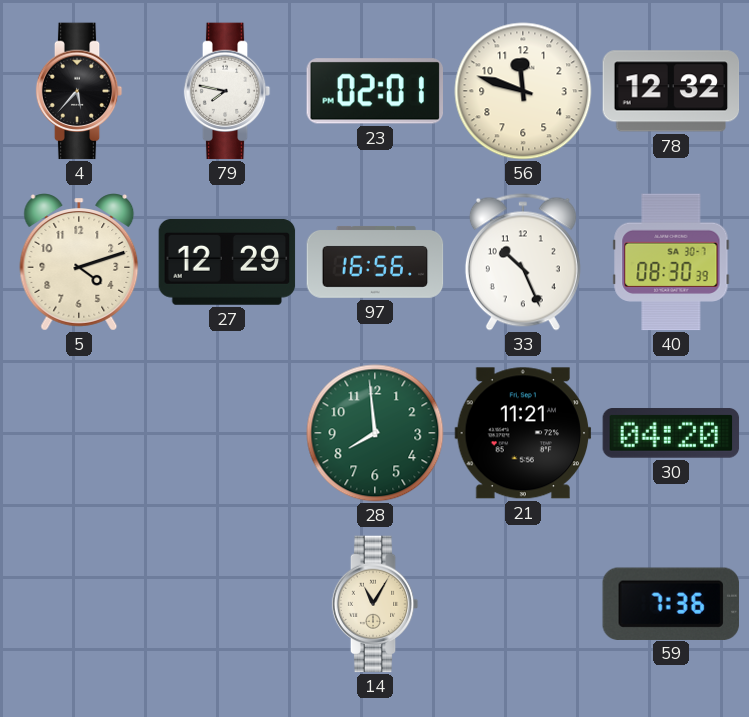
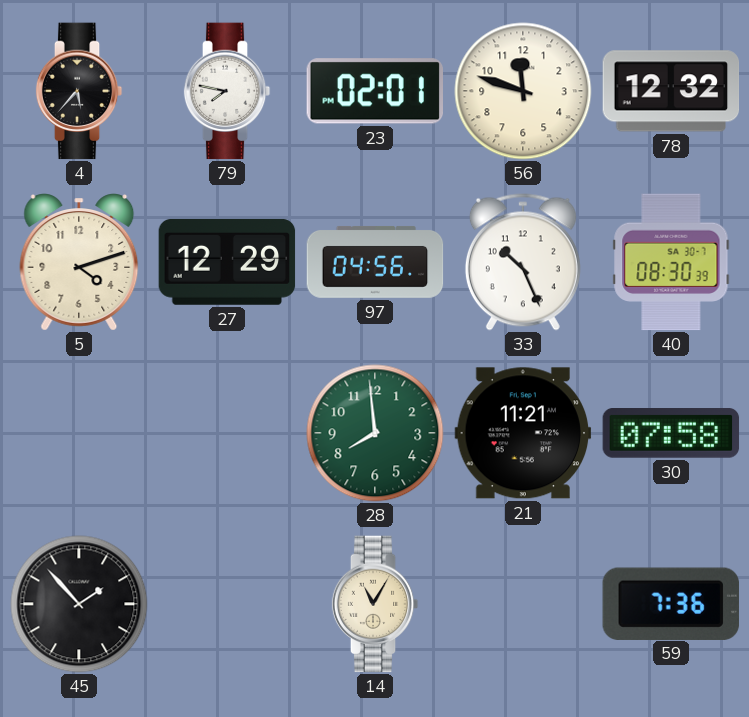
97: 16:56 -> 04:56
30: 04:20 -> 07:58
45: none -> 1:53
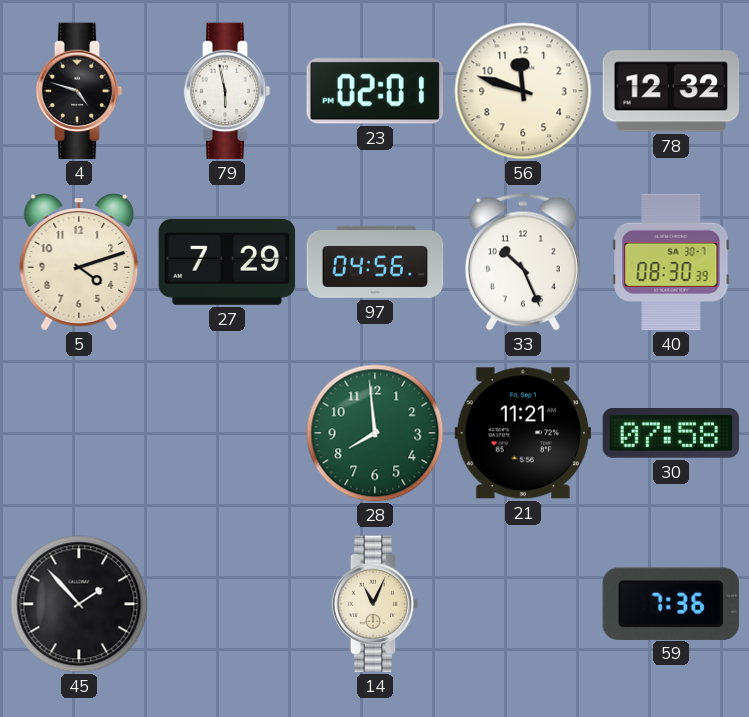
4: 5:37 -> 4:48
79: 7:47 -> 5:58
27: 12:29 -> 7:29
14: 11:05 -> 11:04
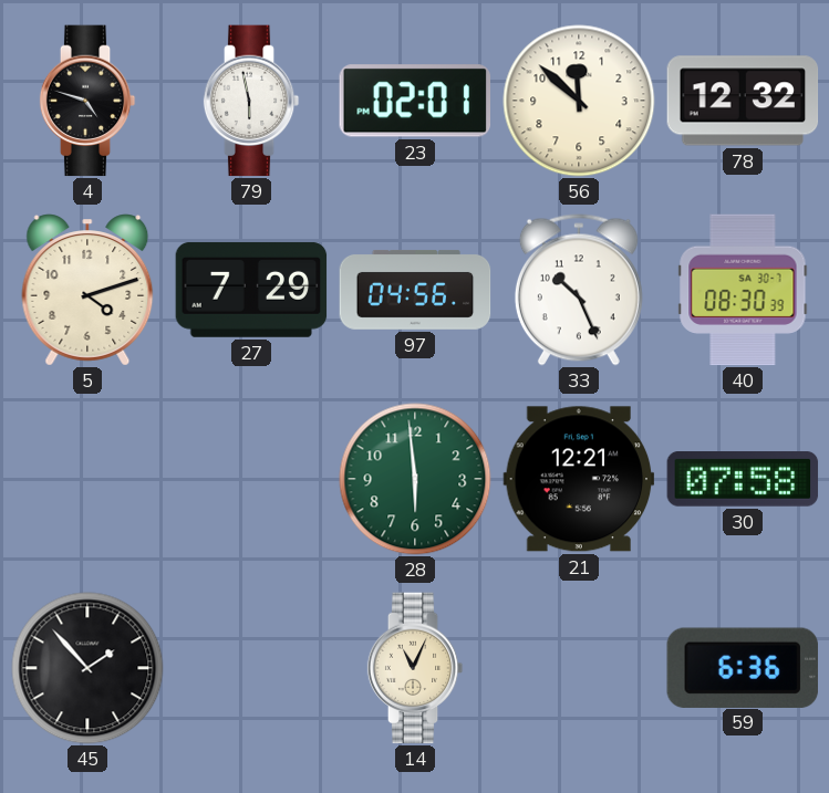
56: 11:48 -> 11:52
28: 7:59 -> 5:59
21: 11:21 -> 12:21
59: 7:36 -> 6:36
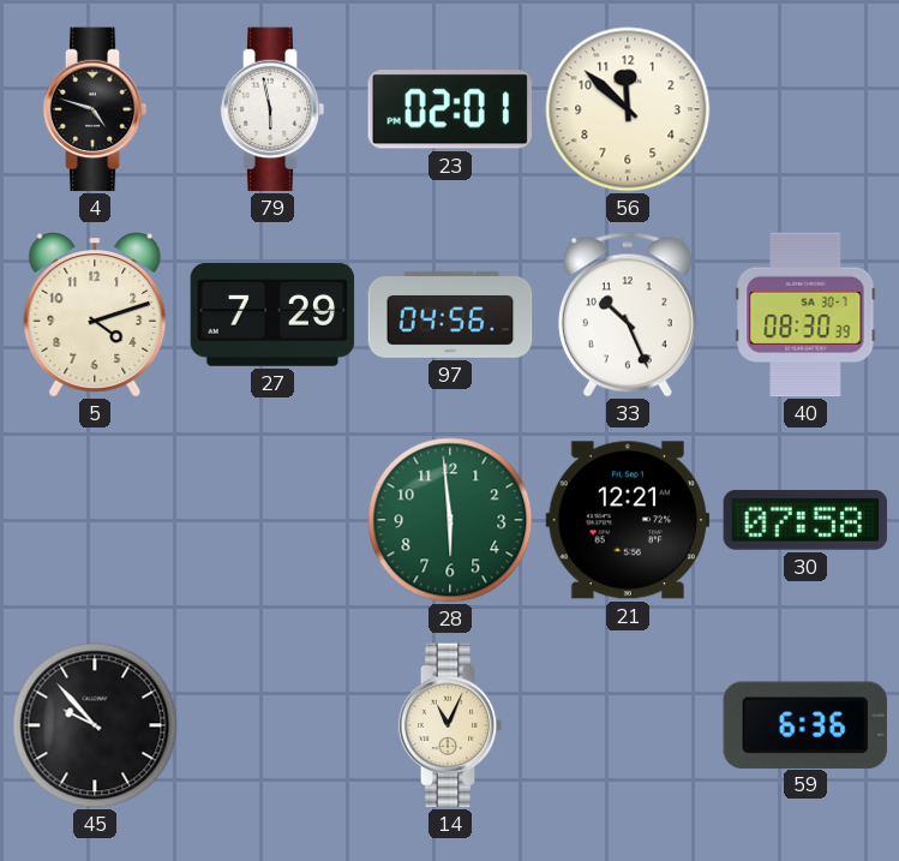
78: 12:32 -> none
45: 1:53 -> 9:53
